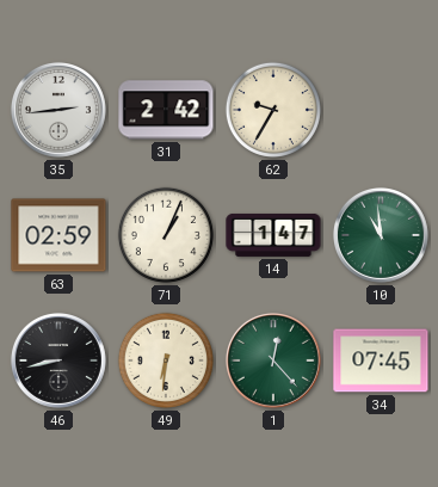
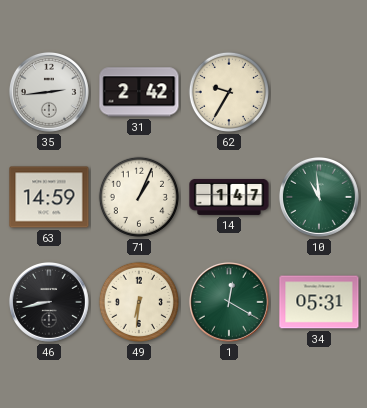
63: 02:59 -> 14:59
1: 12:23 -> 12:20
34: 07:45 -> 05:31
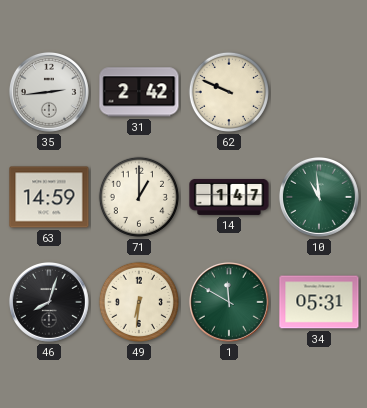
62: 9:35 -> 9:49
71: 1:04 -> 1:00
46: 8:43 -> 8:03
1: 12:20 -> 11:50
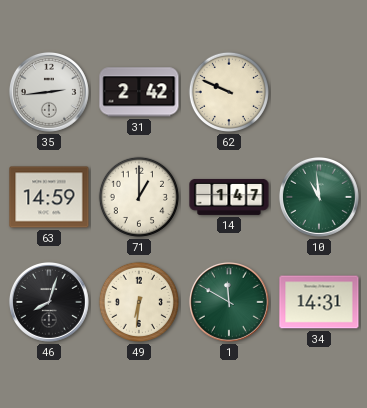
34: 05:31 -> 14:31
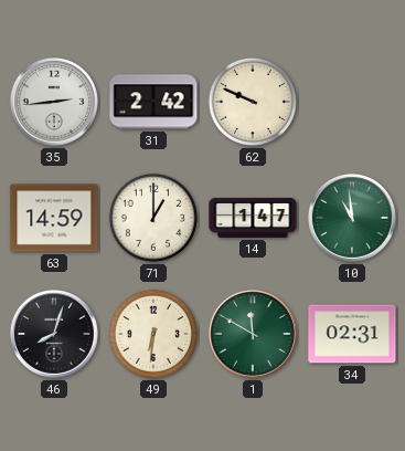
34: 14:31 -> 02:31
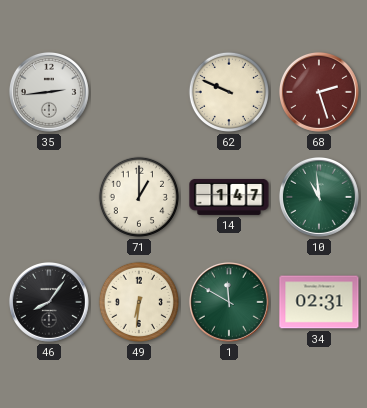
31: 2:42 -> none
68: none -> 2:27
63: 14:59 -> none
46: 8:03 -> 8:06
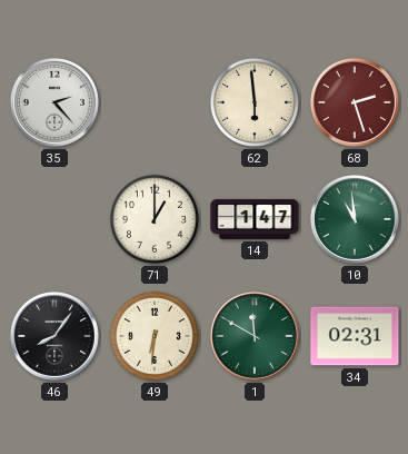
35: 2:44 -> 2:23
62: 9:49 -> 5:59
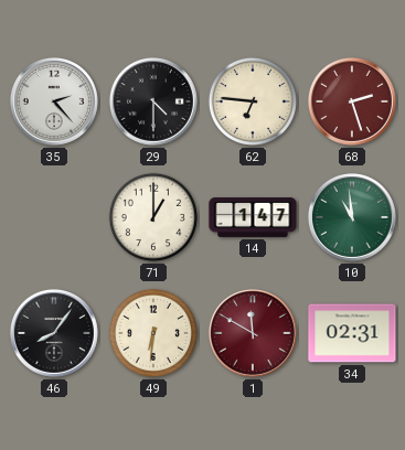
29: none -> 4:30
62: 5:59 -> 6:46
1 dial: green -> burgundy
